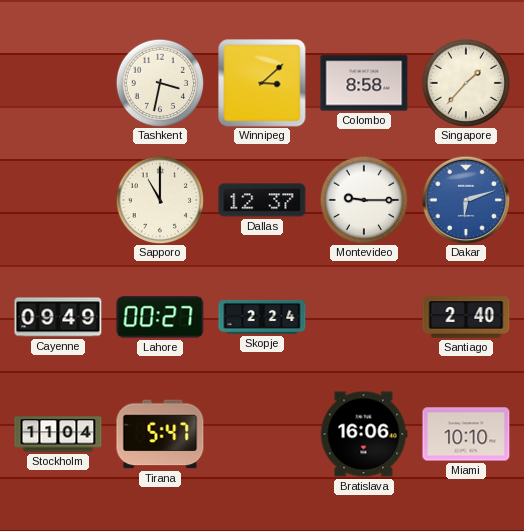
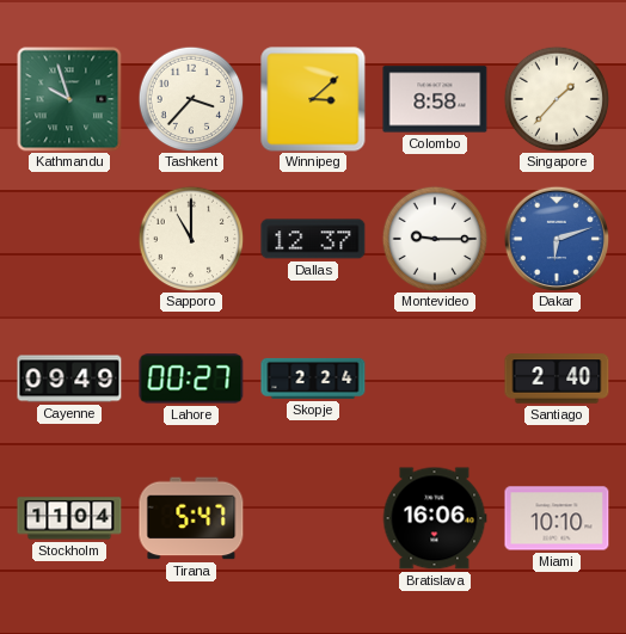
Kathmandu: none -> 9:57
Tashkent: 3:32 -> 3:37
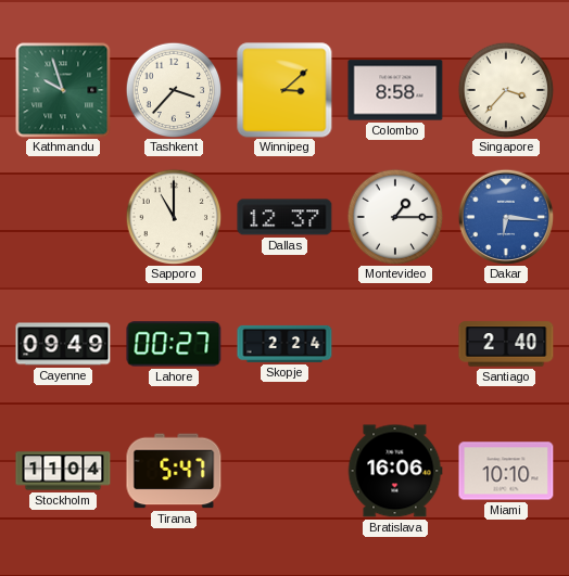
Singapore: 1:37 -> 3:37
Montevideo: 9:15 -> 1:15
Dakar: 6:12 -> 6:16
